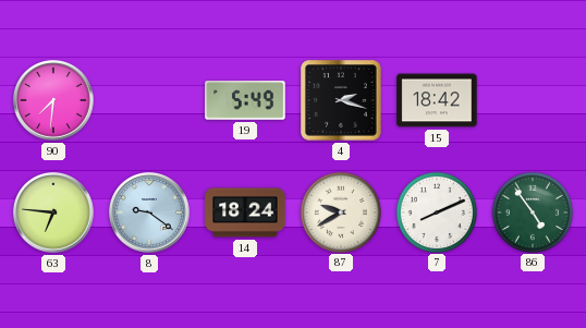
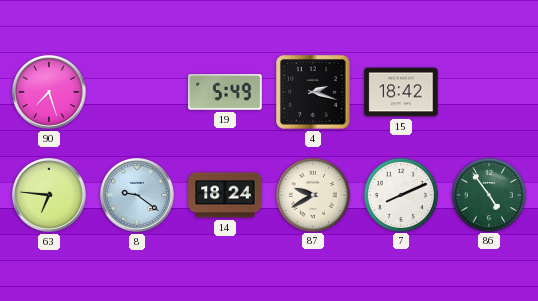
90: 7:31 -> 7:27
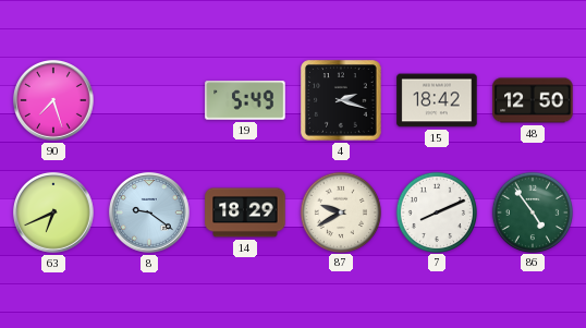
48: none -> 12:50
63: 6:46 -> 6:41
14: 18:24 -> 18:29
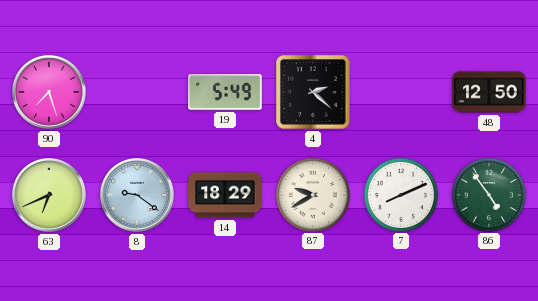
4: 2:18 -> 2:22
15: 18:42 -> none
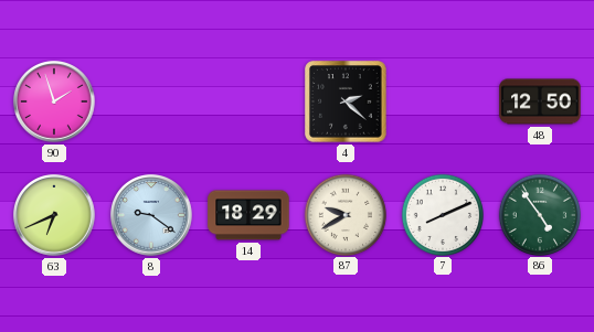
90: 7:27 -> 1:57
19: 5:49 -> none
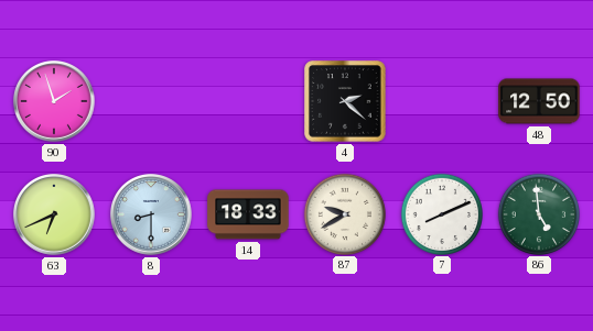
8: 9:21 -> 8:30
14: 18:29 -> 18:33
86: 4:54 -> 4:59
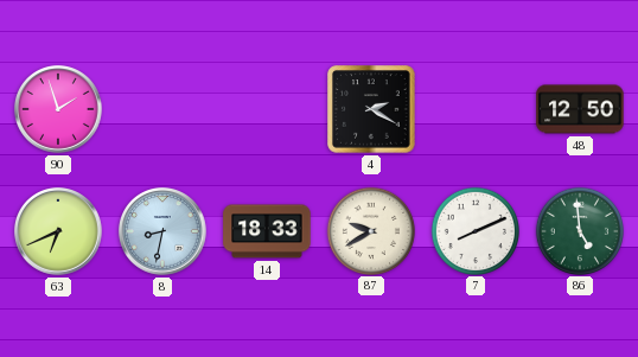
4: 2:22 -> 2:20
8: 8:30 -> 8:32
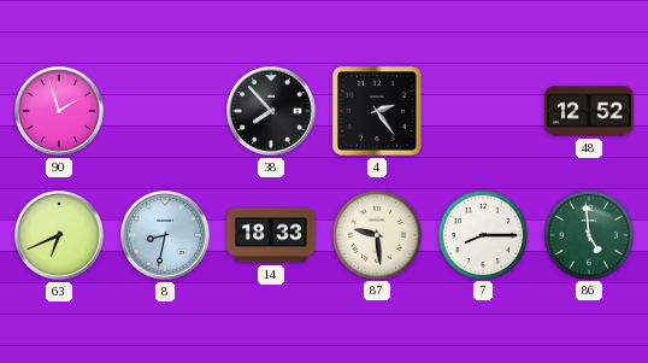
38: none -> 7:53
4: 2:20 -> 2:24
48: 12:50 -> 12:52
87: 9:40 -> 9:29
7: 8:11 -> 8:15
